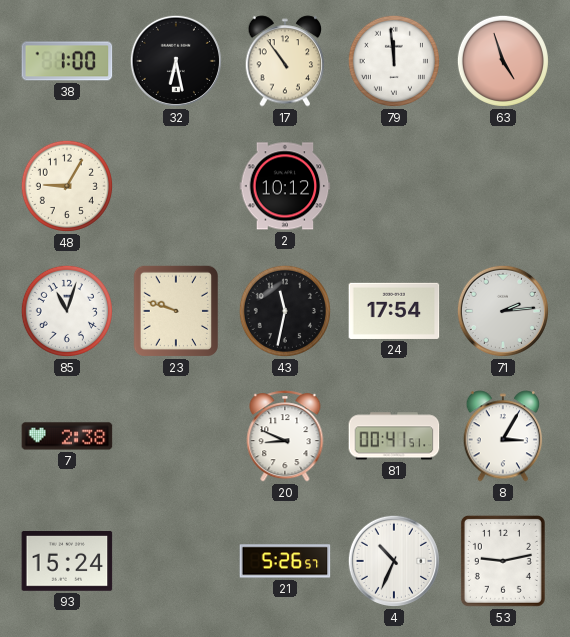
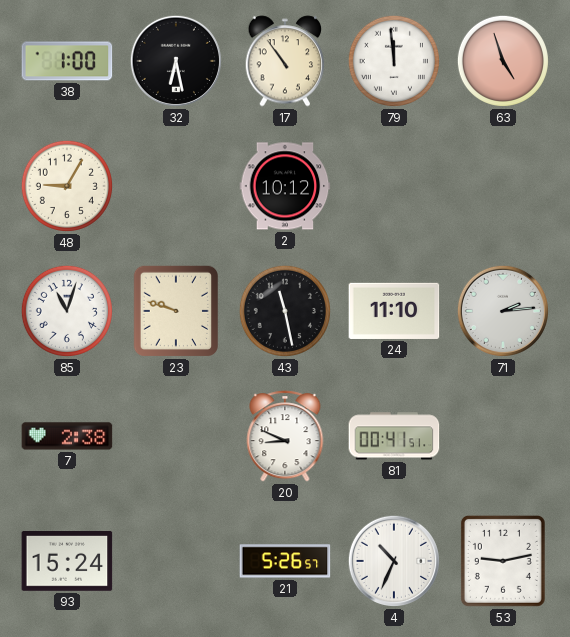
43: 11:32 -> 11:28
24: 17:54 -> 11:10
8: 3:05 -> none
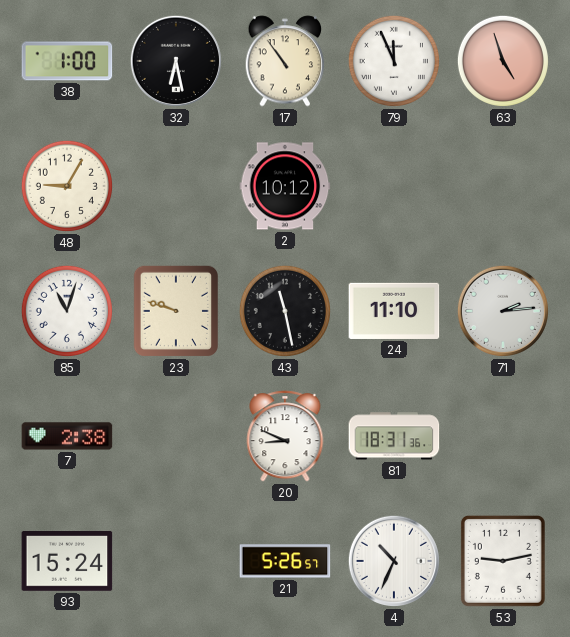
79: 11:59 -> 11:56
81: 00:41 -> 18:31
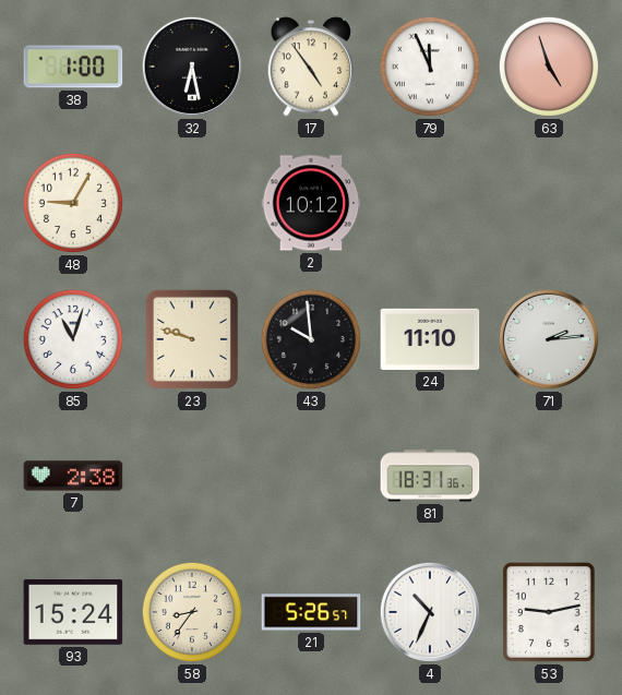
17: 10:54 -> 4:54
43: 11:28 -> 9:59
20: 8:49 -> none
58: none -> 8:36
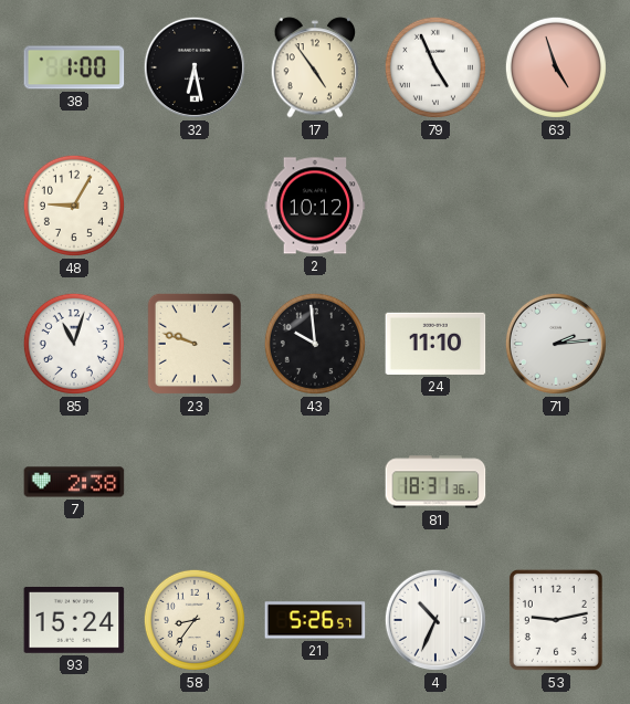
79: 11:56 -> 4:56
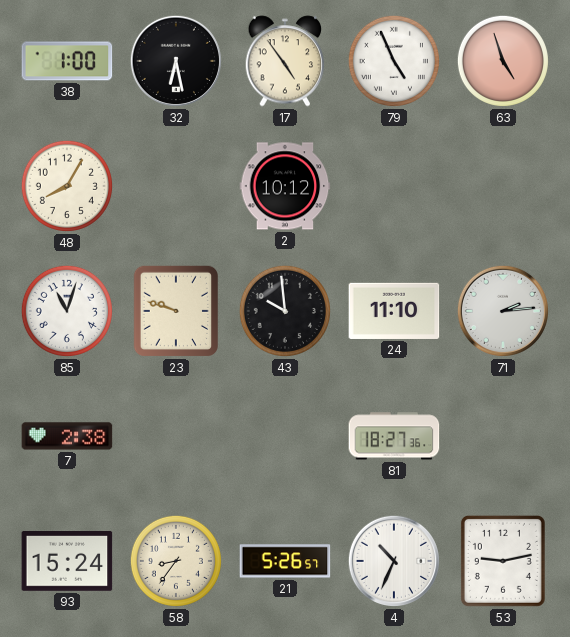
48: 9:05 -> 8:05
81: 18:31 -> 18:27
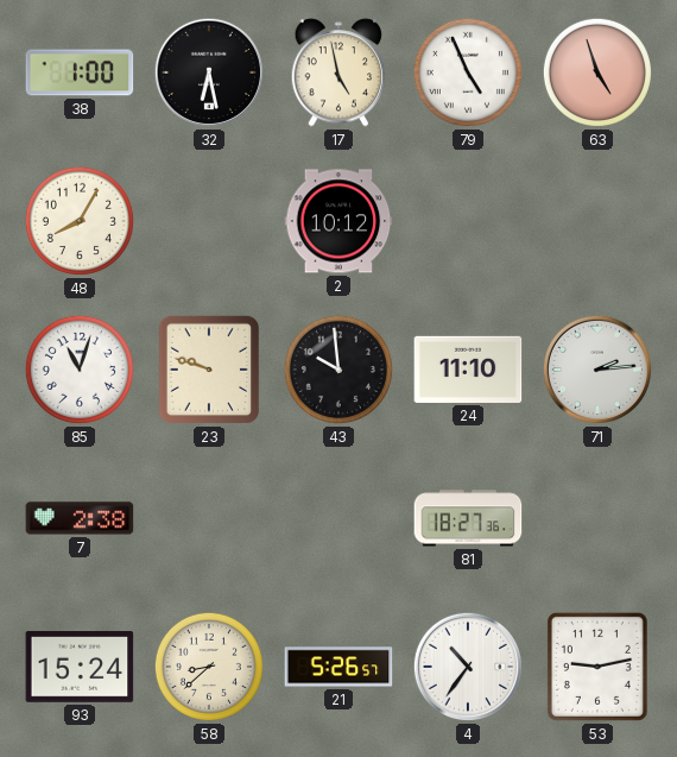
17: 4:54 -> 4:58
58: 8:36 -> 8:38
4: 10:34 -> 10:36
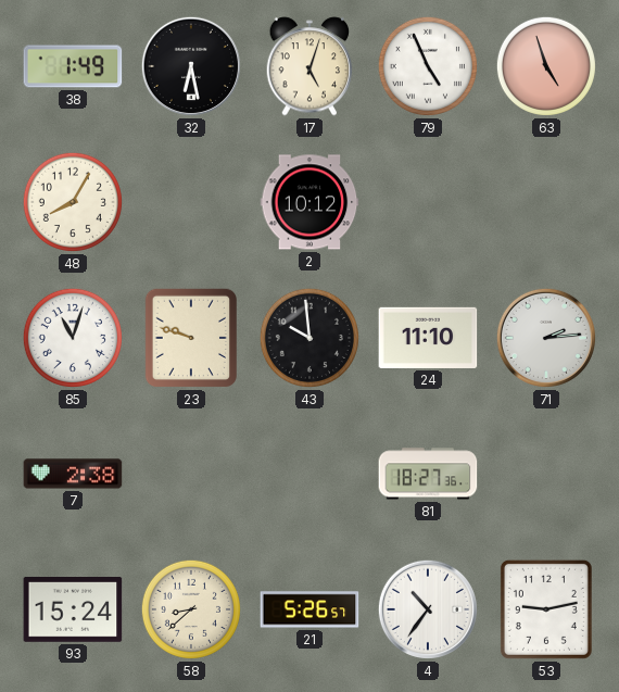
38: 1:00 -> 1:49
17: 4:58 -> 5:03
